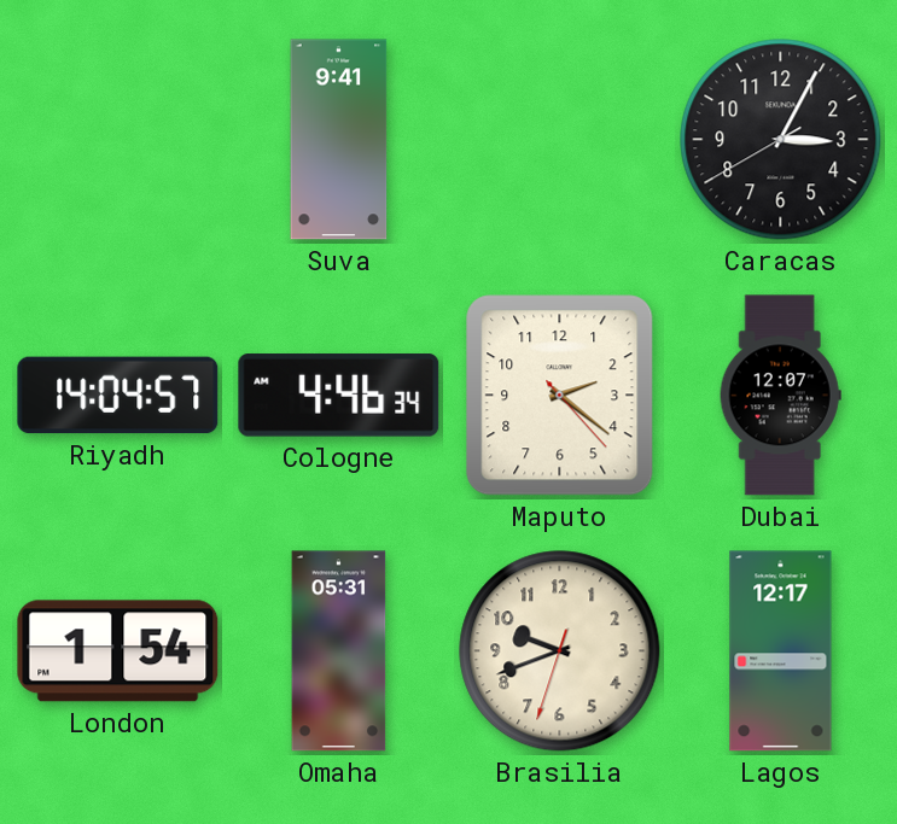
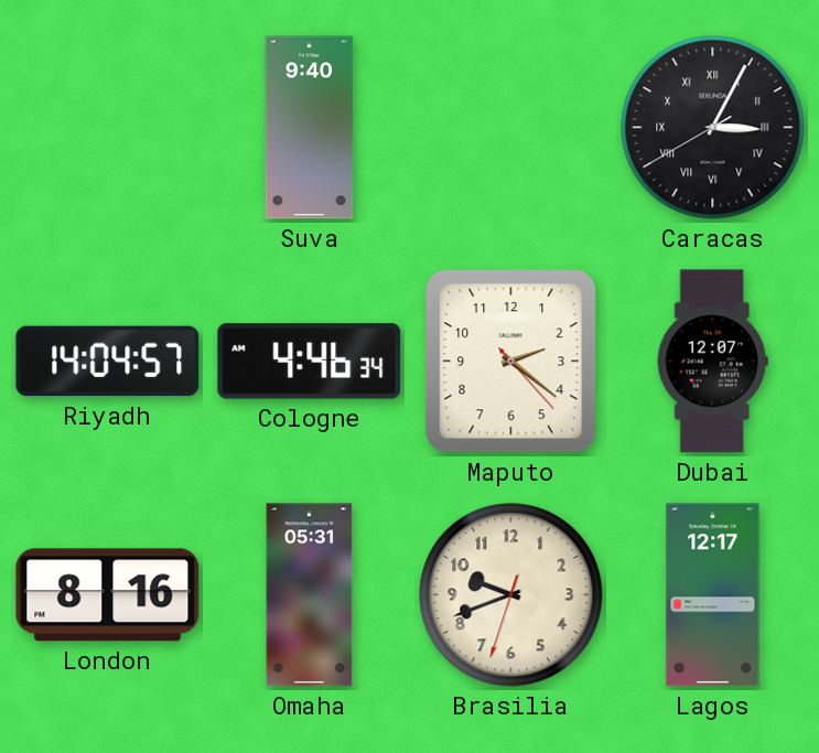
Suva: 9:41 -> 9:40
Caracas numerals: Arabic -> Roman
London: 1:54 -> 8:16
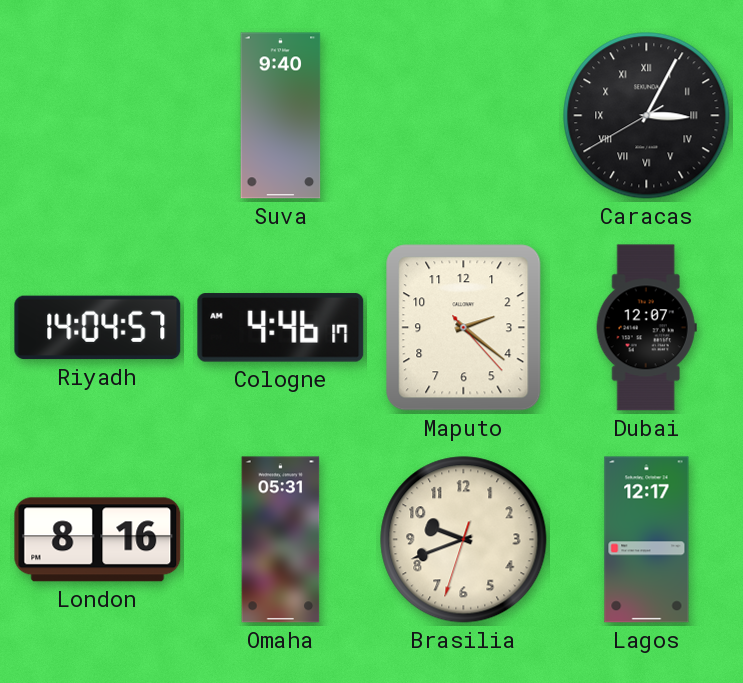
Cologne: 4:46:34 -> 4:46:17
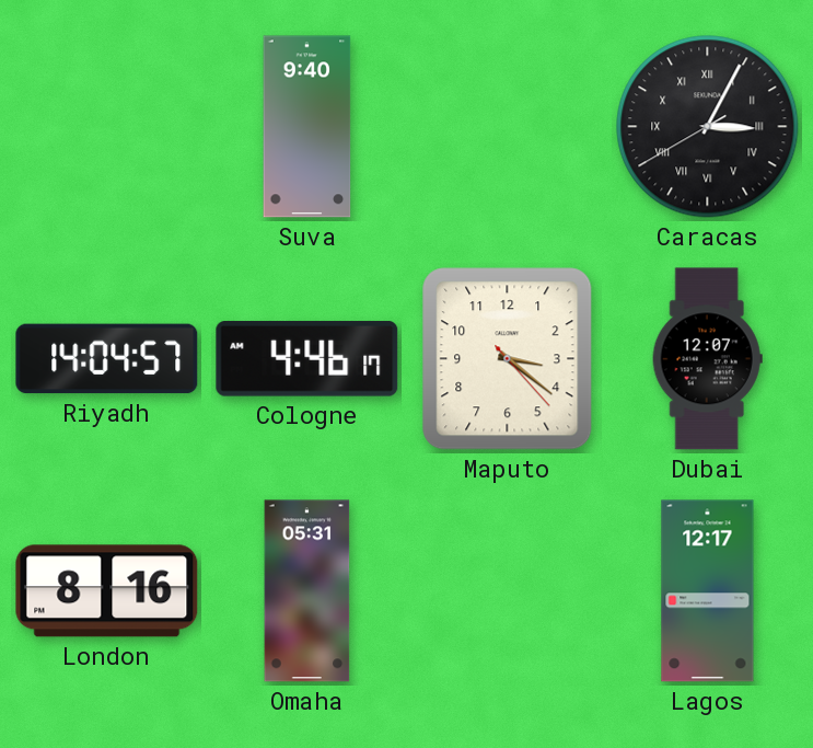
Maputo: 2:21 -> 3:21
Brasilia: 9:41 -> none
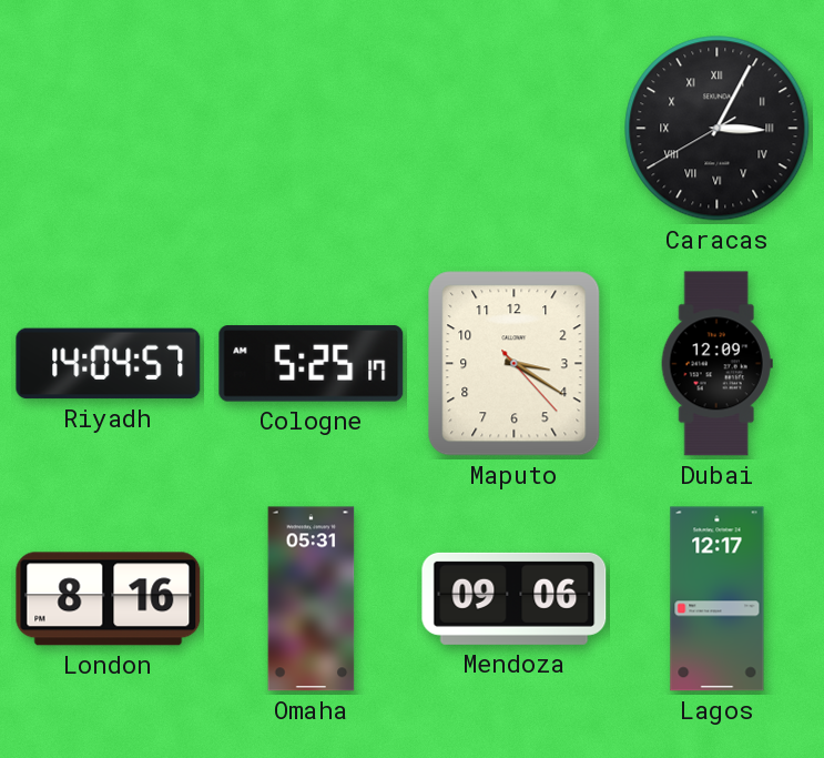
Suva: 9:40 -> none
Cologne: 4:46 -> 5:25
Maputo: 3:21 -> 3:20
Dubai: 12:07 -> 12:09
Mendoza: none -> 09:06
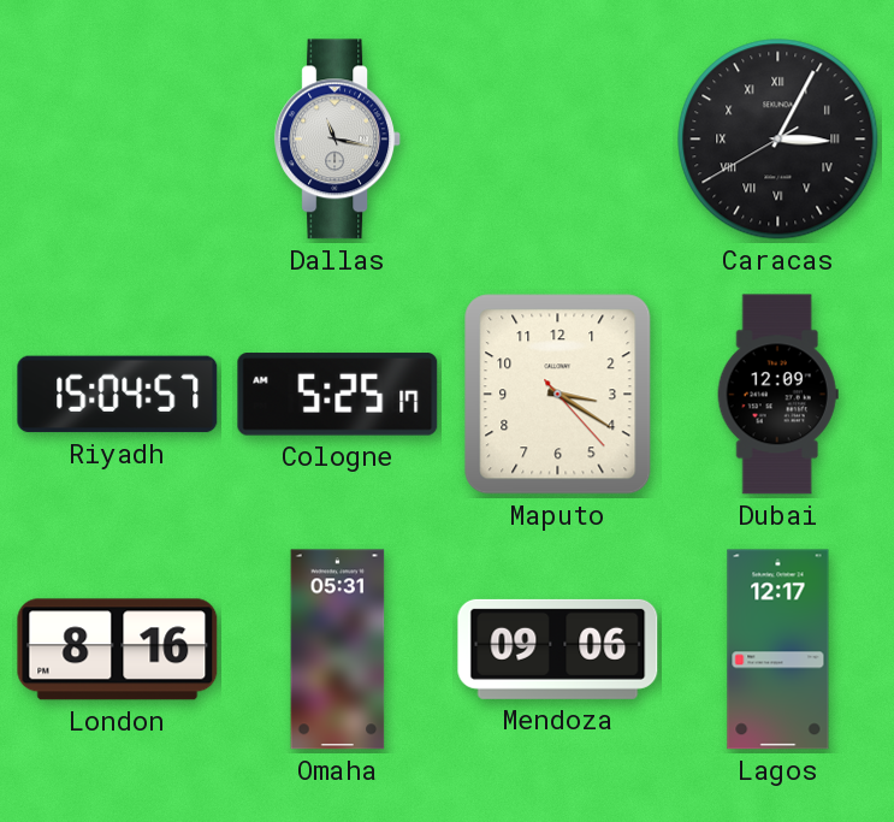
Dallas: none -> 11:17
Riyadh: 14:04 -> 15:04
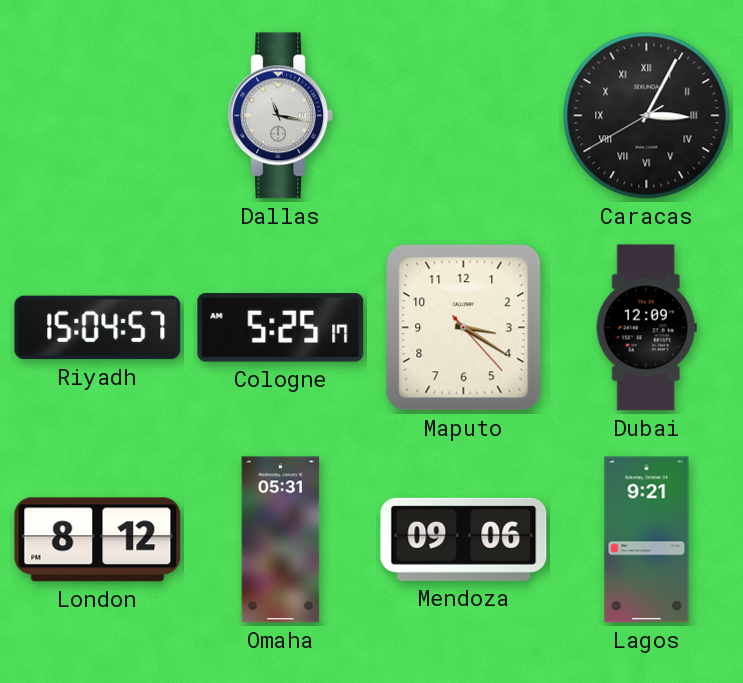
London: 8:16 -> 8:12
Lagos: 12:17 -> 9:21
